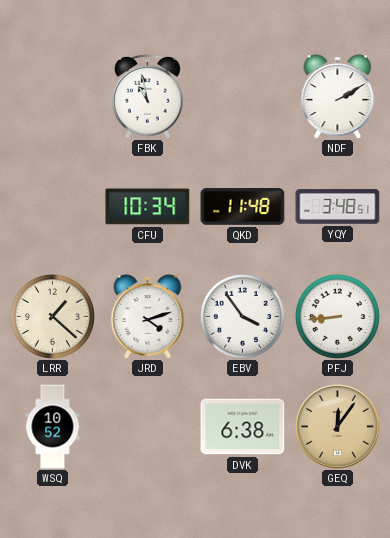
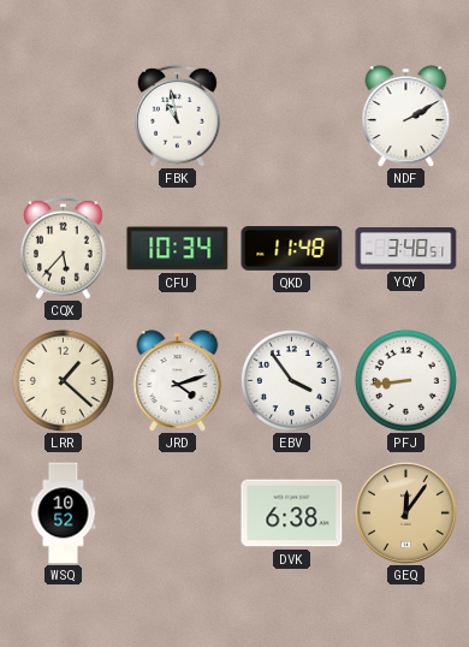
CQX: none -> 5:37
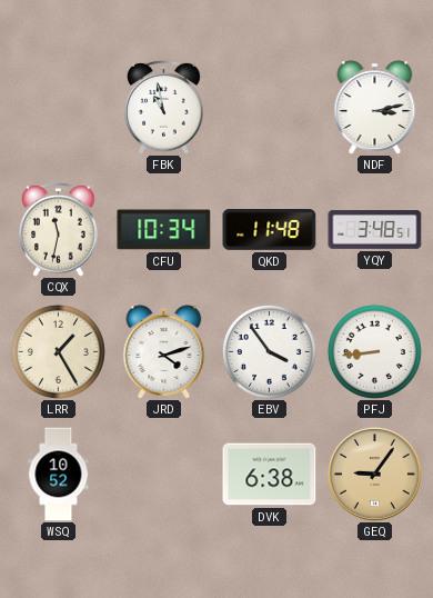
NDF: 2:10 -> 3:13
CQX: 5:37 -> 11:32
LRR: 1:22 -> 1:25
GEQ: 12:06 -> 9:06
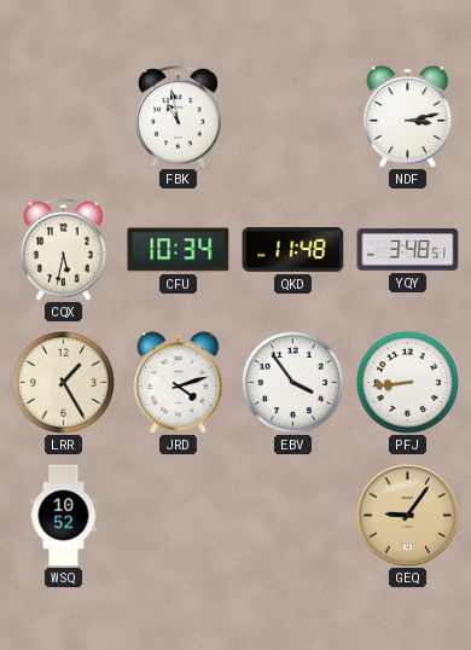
CQX: 11:32 -> 5:32
DVK: 6:38 -> none
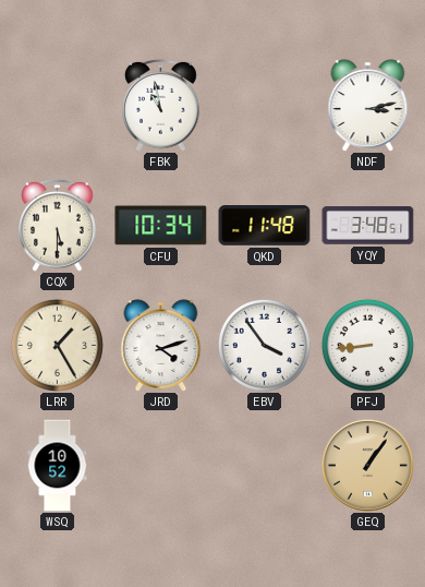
CQX: 5:32 -> 5:30
GEQ: 9:06 -> 1:06
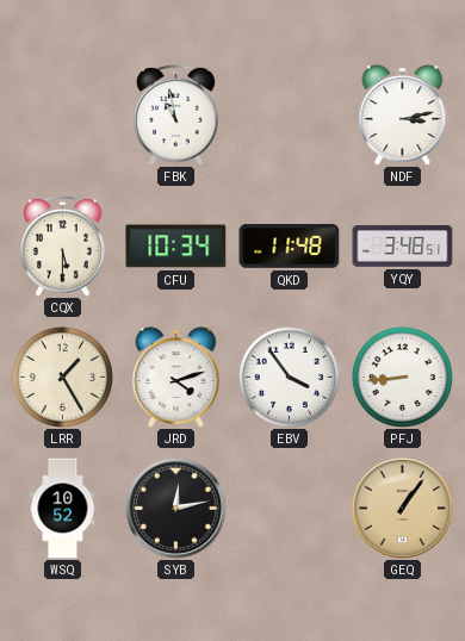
SYB: none -> 12:13
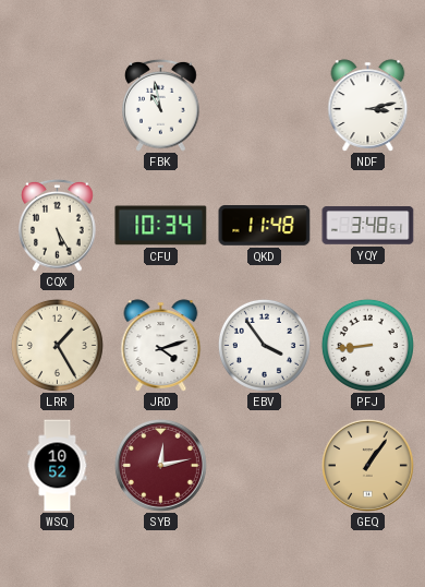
CQX: 5:30 -> 5:25
SYB dial: black -> burgundy
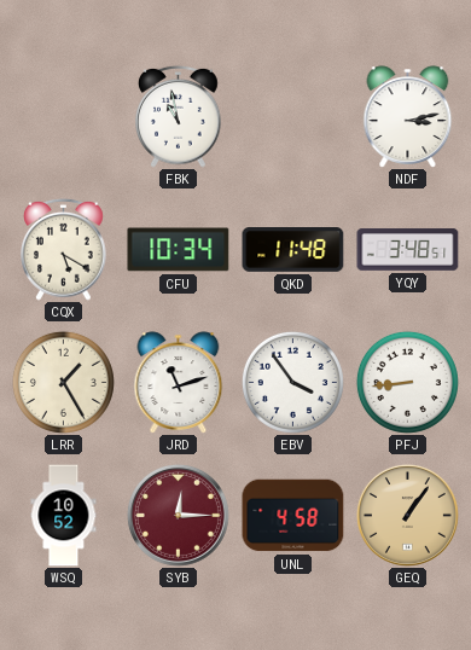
CQX: 5:25 -> 5:20
JRD: 4:12 -> 11:12
SYB: 12:13 -> 12:15
UNL: none -> 4:58
